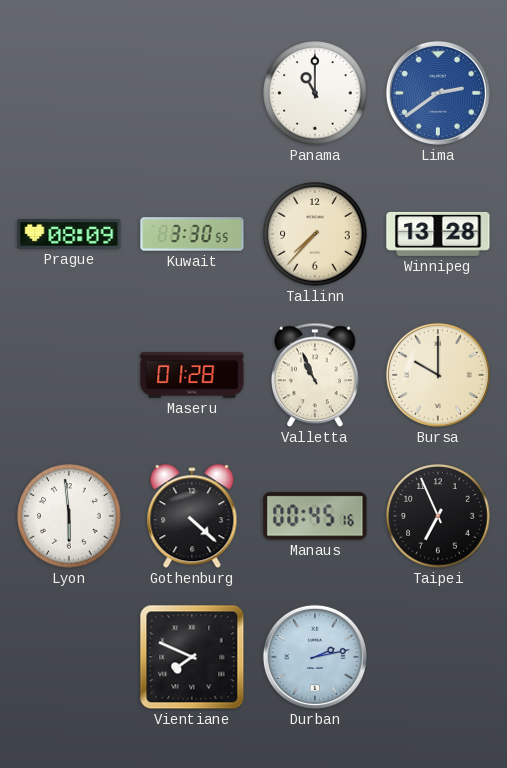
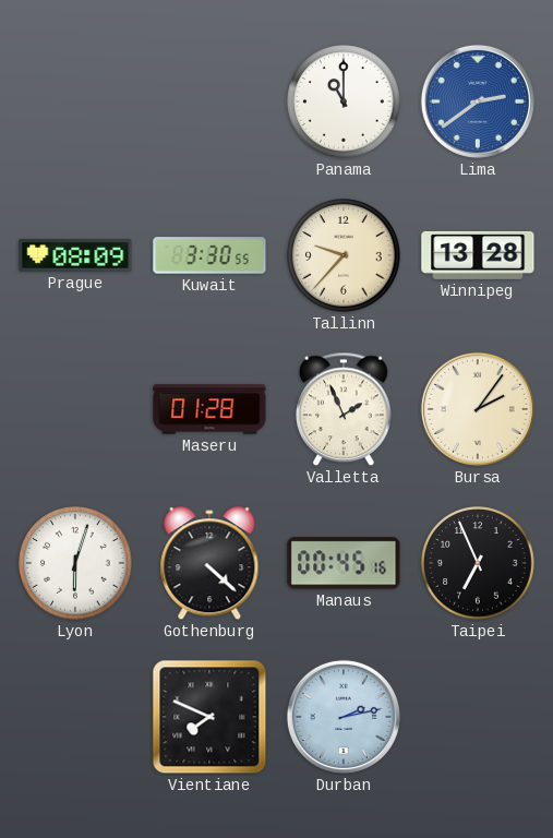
Tallinn: 7:37 -> 9:37
Valletta: 10:56 -> 1:56
Bursa: 10:00 -> 2:06
Lyon: 5:59 -> 6:03
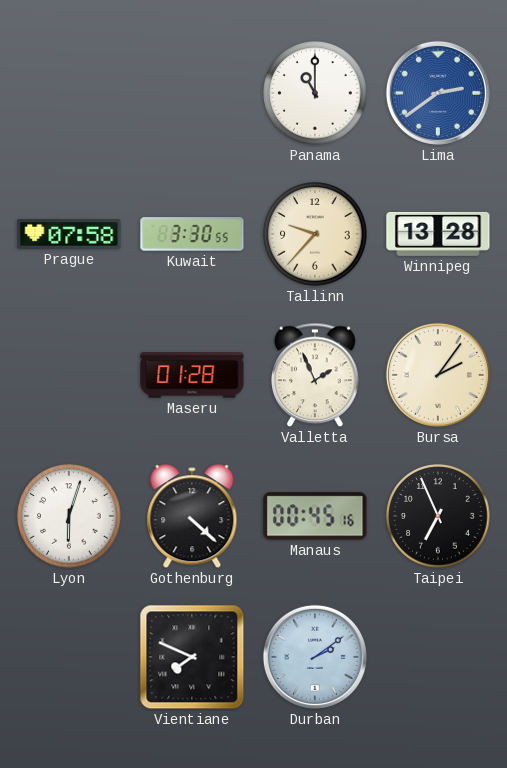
Prague: 08:09 -> 07:58
Durban: 2:13 -> 2:09
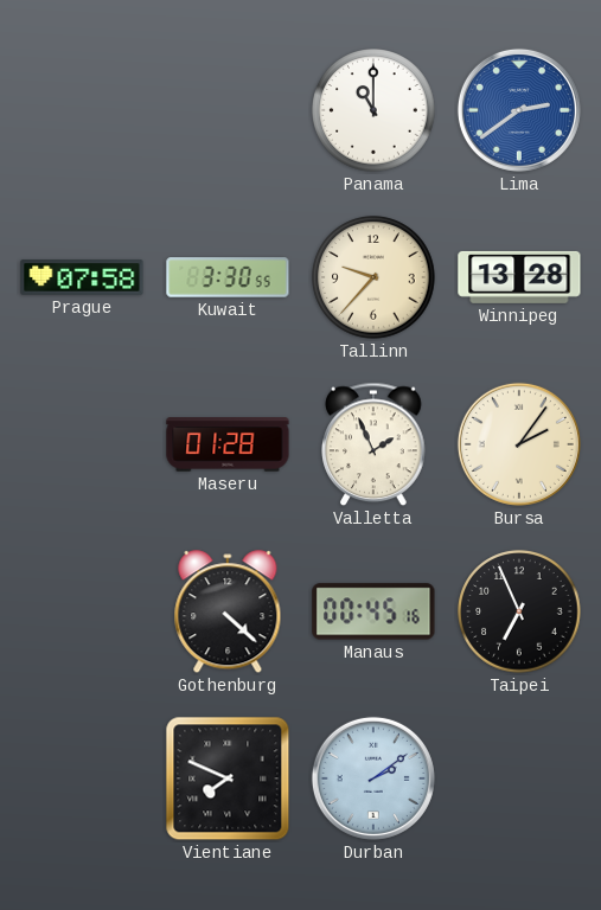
Lyon: 6:03 -> none
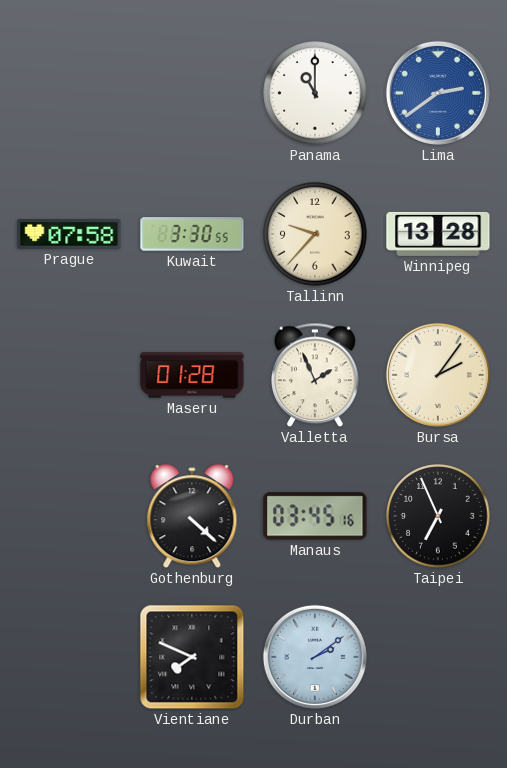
Manaus: 00:45 -> 03:45
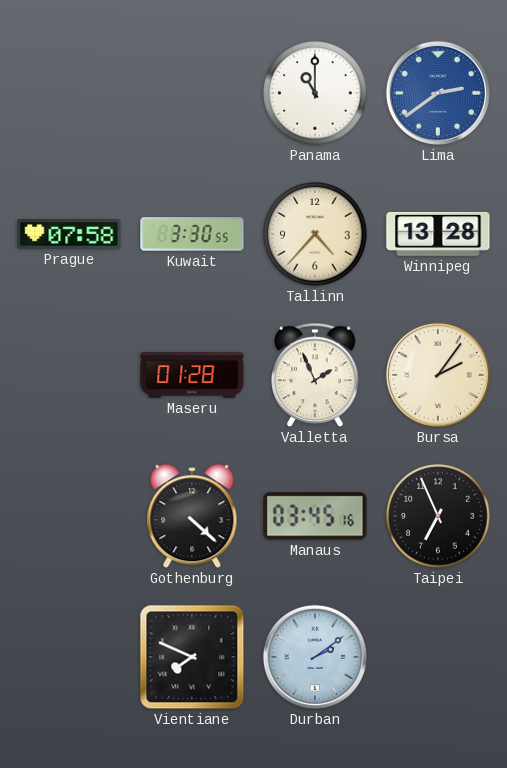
Tallinn: 9:37 -> 4:37
